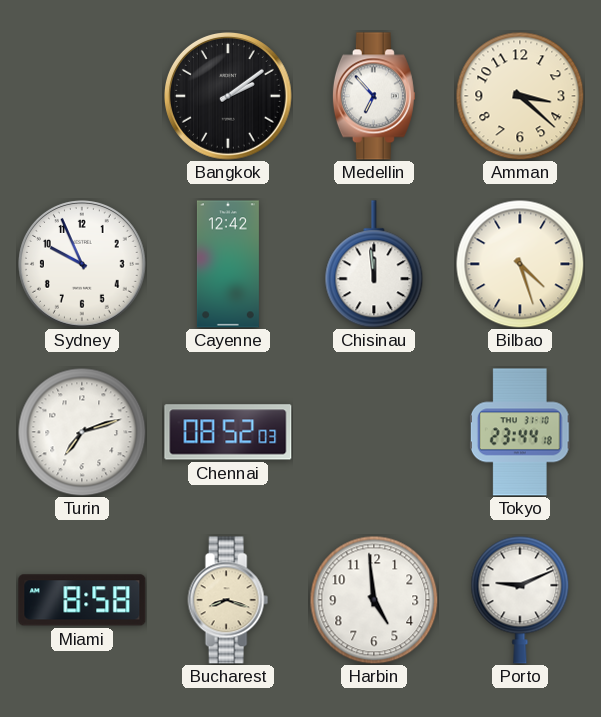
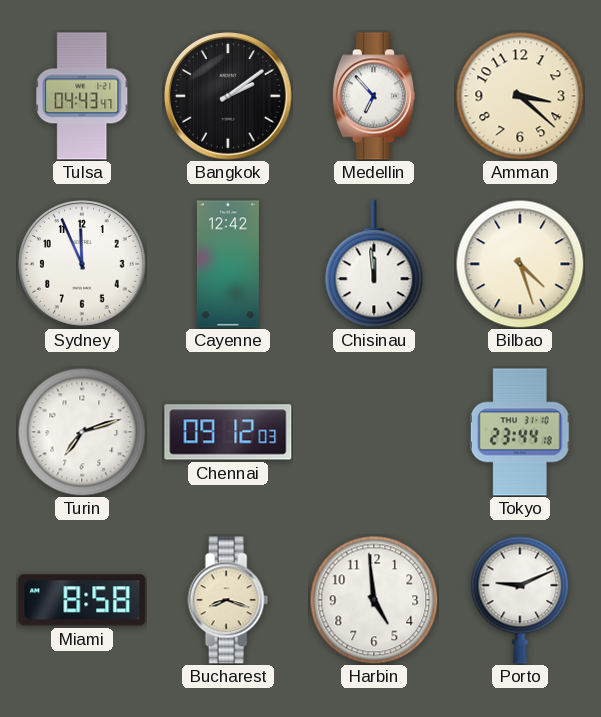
Tulsa: none -> 04:43
Sydney: 9:56 -> 11:56
Chennai: 08:52 -> 09:12
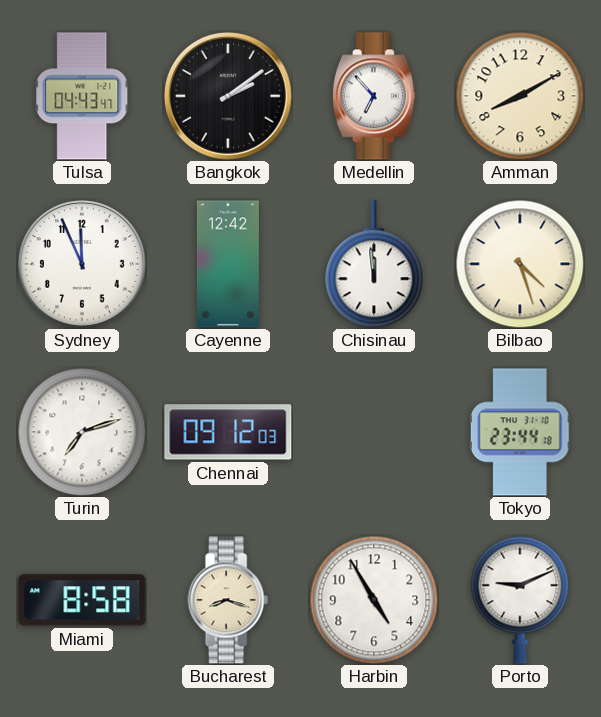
Amman: 3:22 -> 8:10
Harbin: 4:59 -> 4:55
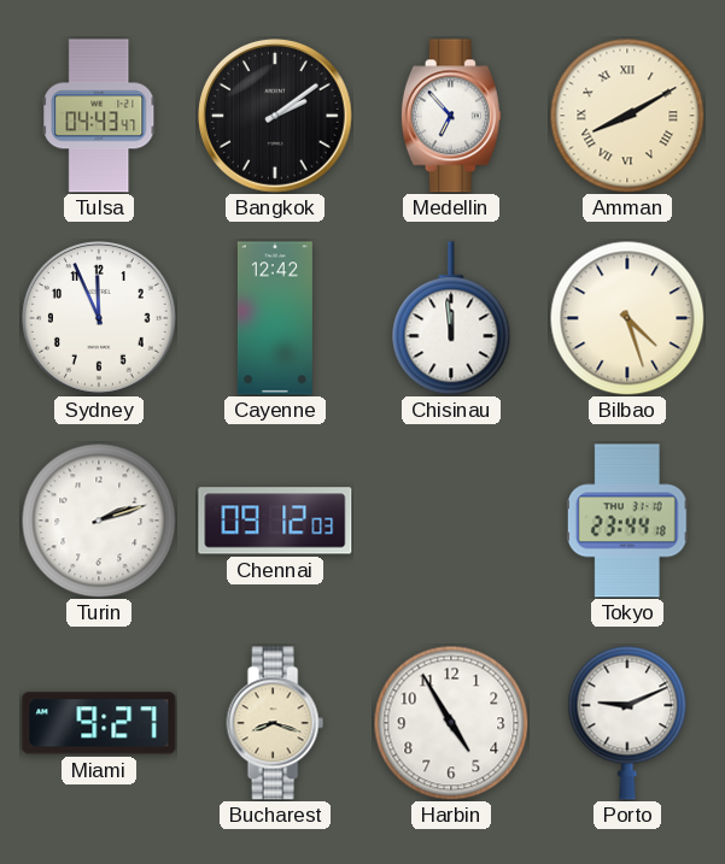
Amman numerals: Arabic -> Roman
Turin: 7:12 -> 2:12
Miami: 8:58 -> 9:27
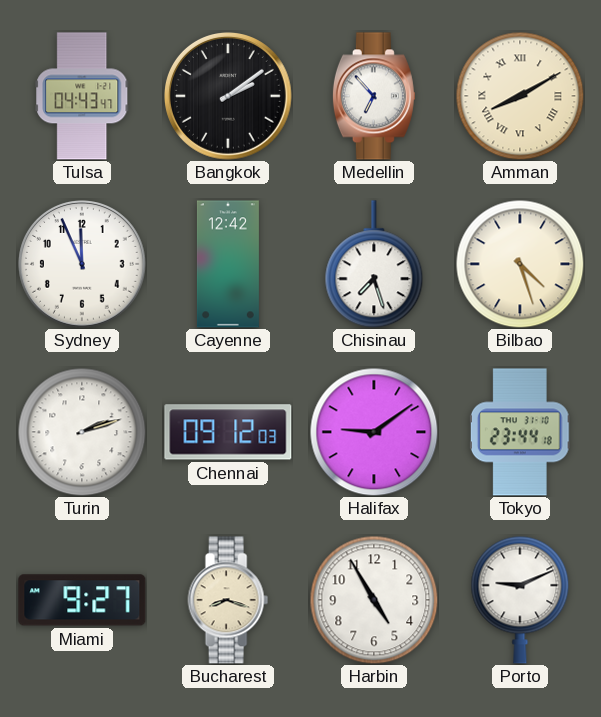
Chisinau: 11:59 -> 7:27
Halifax: none -> 9:09
